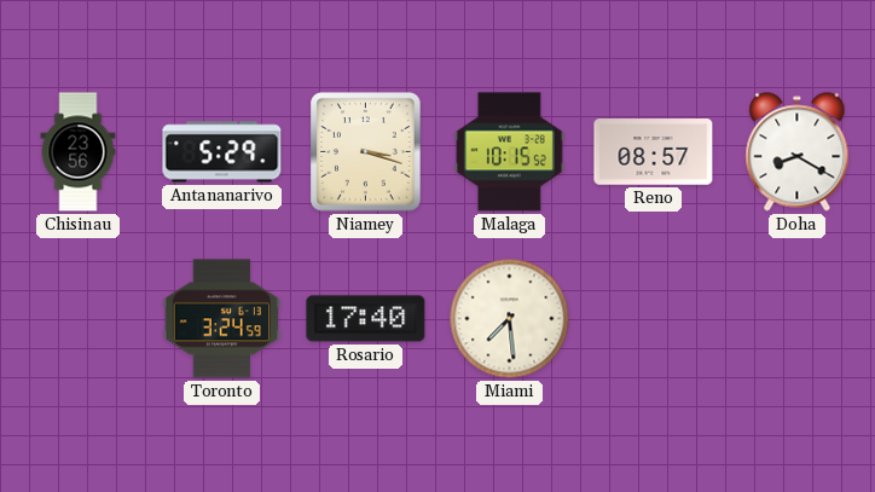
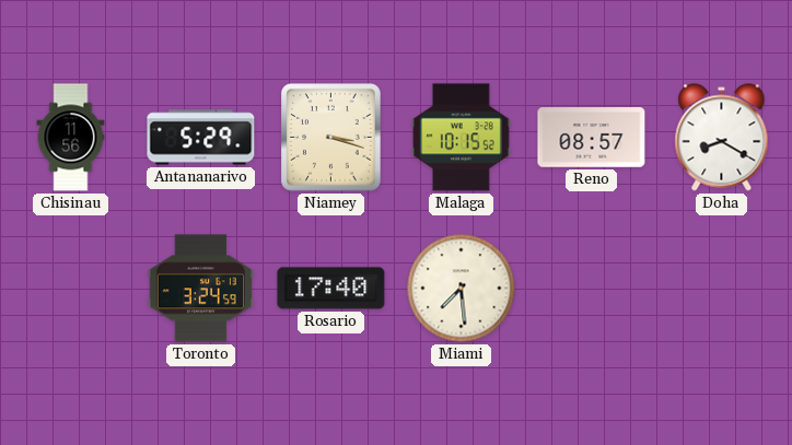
Chisinau: 23:56 -> 11:56
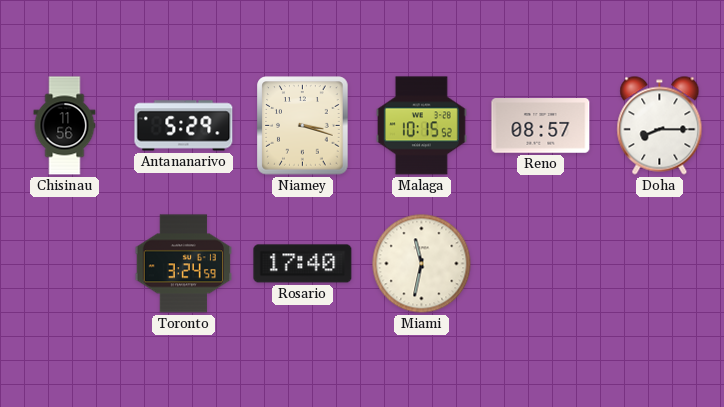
Doha: 8:20 -> 8:15
Miami: 7:29 -> 11:32
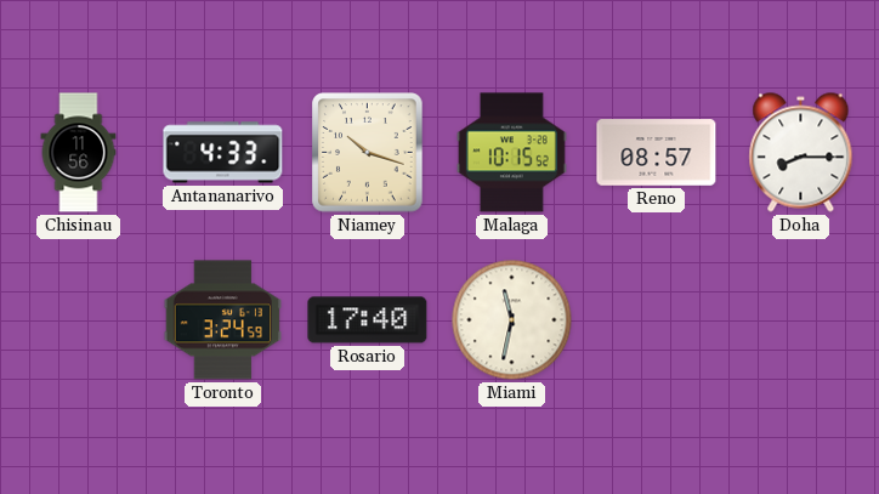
Antananarivo: 5:29 -> 4:33
Niamey: 3:18 -> 10:18
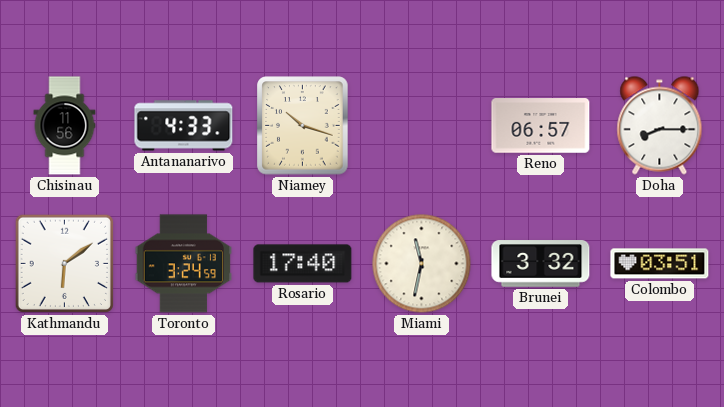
Malaga: 10:15 -> none
Reno: 08:57 -> 06:57
Kathmandu: none -> 6:09
Brunei: none -> 3:32
Colombo: none -> 03:51
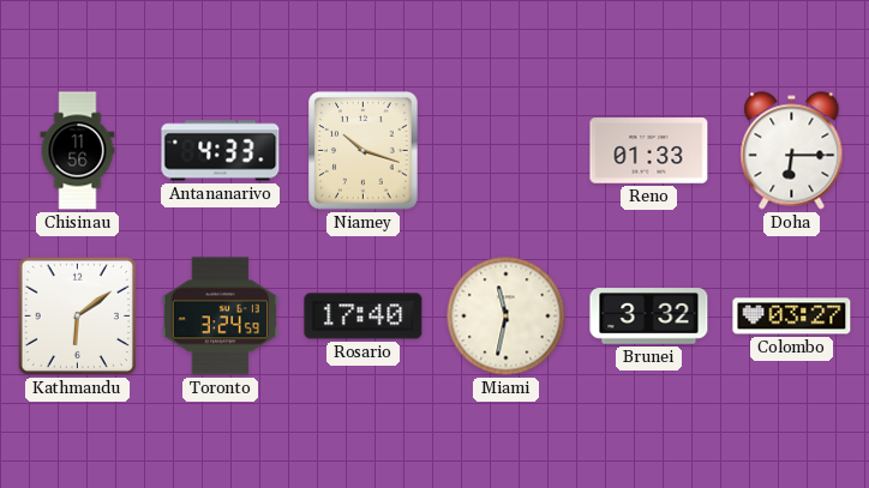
Reno: 06:57 -> 01:33
Doha: 8:15 -> 6:15
Colombo: 03:51 -> 03:27
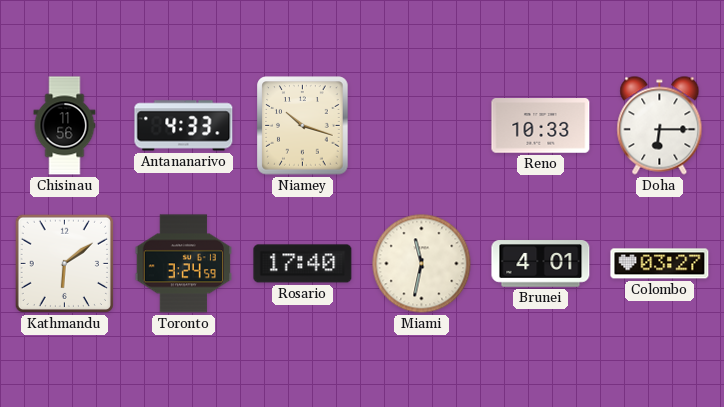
Reno: 01:33 -> 10:33
Brunei: 3:32 -> 4:01
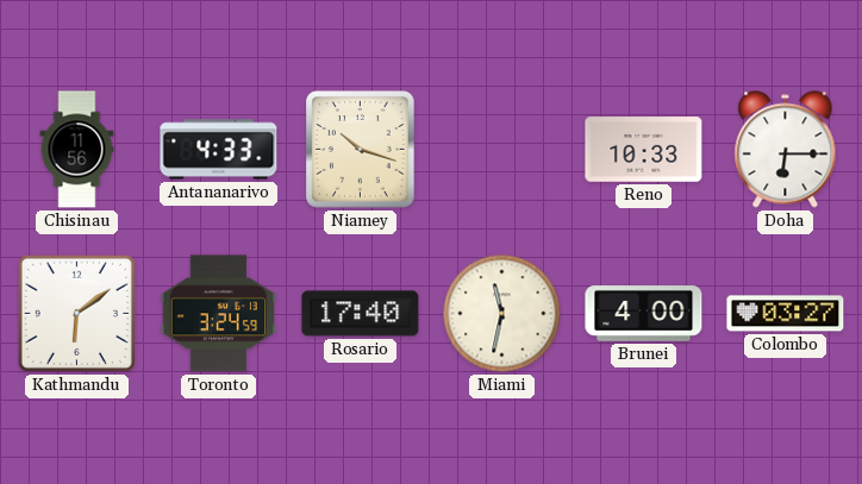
Brunei: 4:01 -> 4:00
